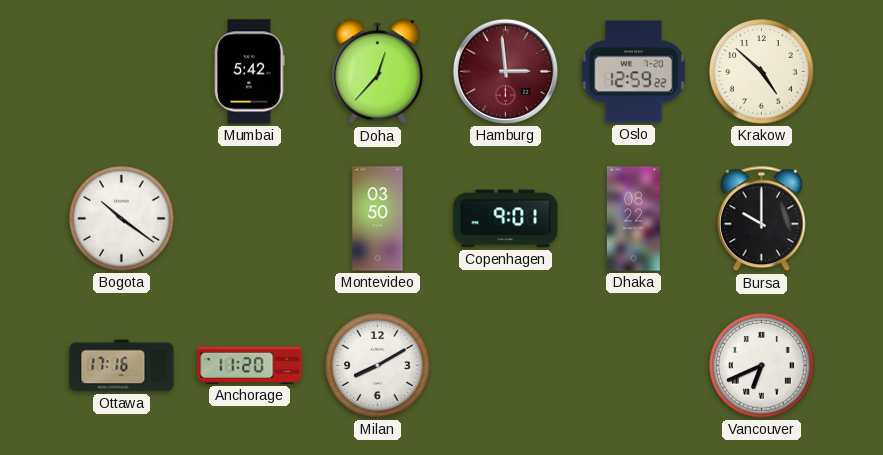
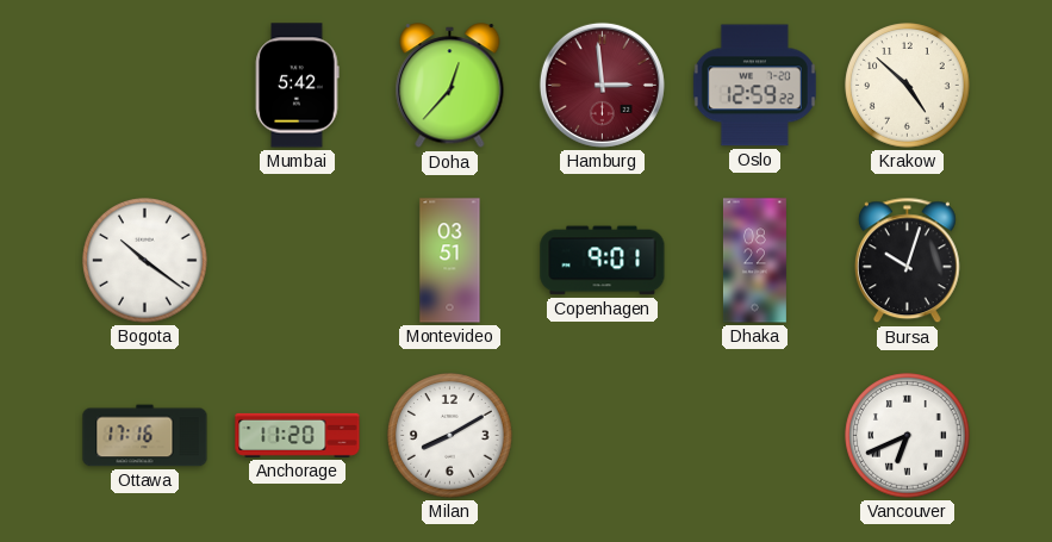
Montevideo: 03:50 -> 03:51
Bursa: 10:00 -> 10:03
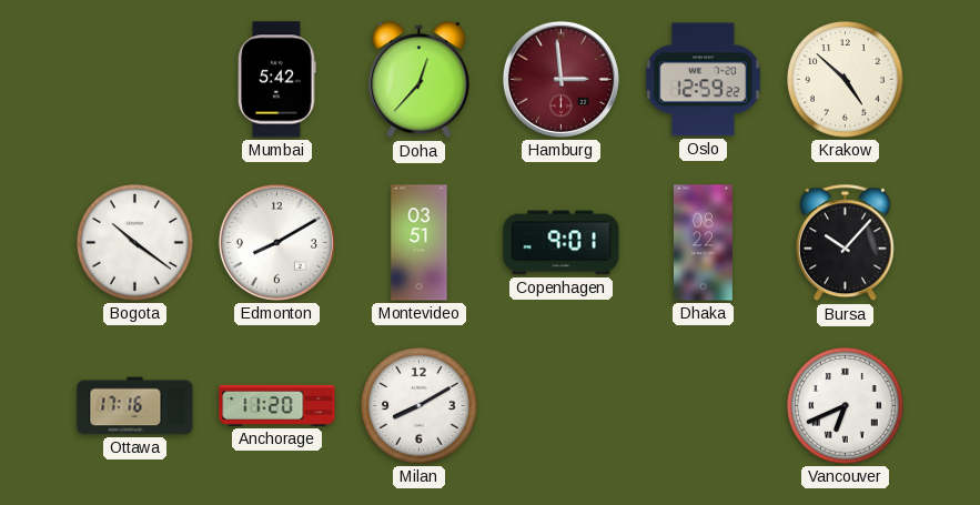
Edmonton: none -> 8:10
Bursa: 10:03 -> 10:07
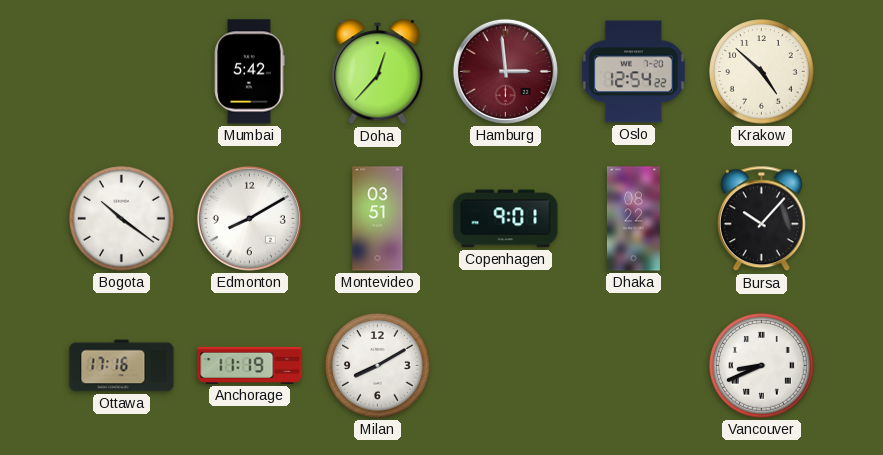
Oslo: 12:59 -> 12:54
Anchorage: 11:20 -> 11:19
Vancouver: 6:41 -> 8:41
